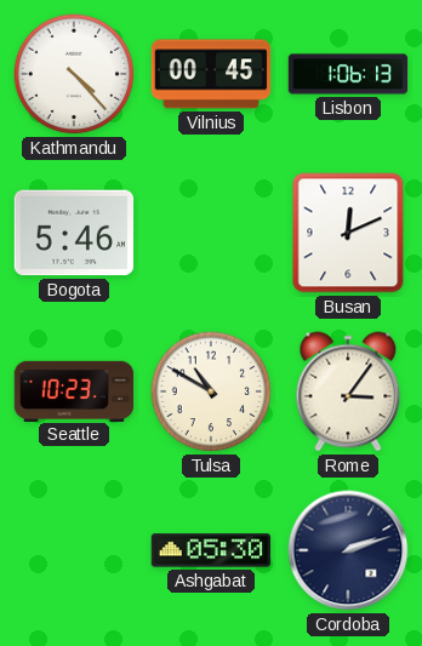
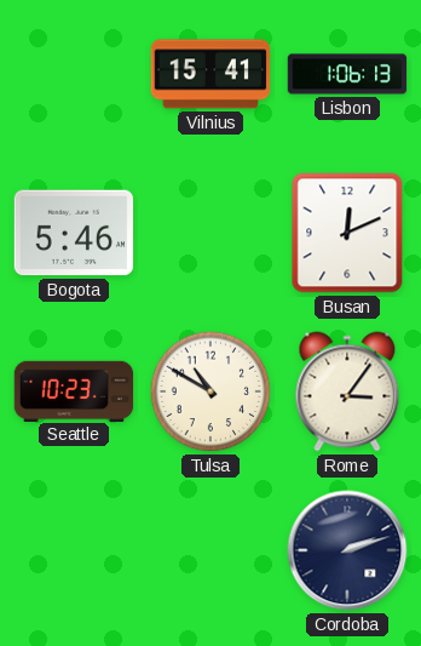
Kathmandu: 4:23 -> none
Vilnius: 00:45 -> 15:41
Ashgabat: 05:30 -> none
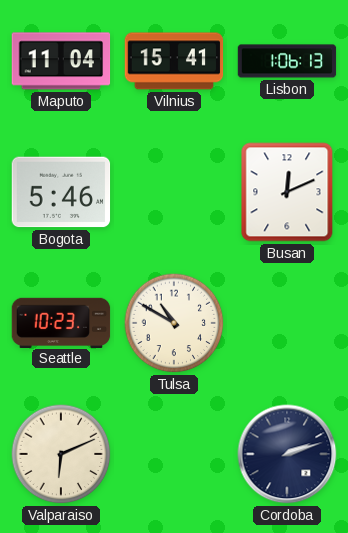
Maputo: none -> 11:04
Rome: 3:06 -> none
Valparaiso: none -> 6:11
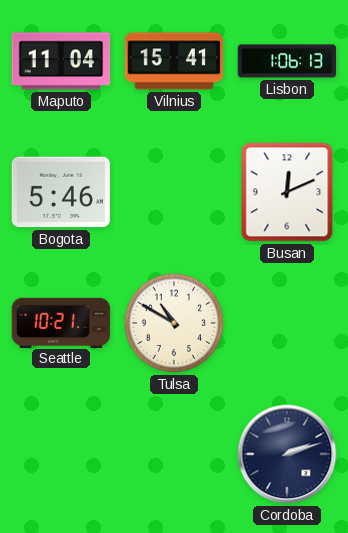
Seattle: 10:23 -> 10:21
Valparaiso: 6:11 -> none
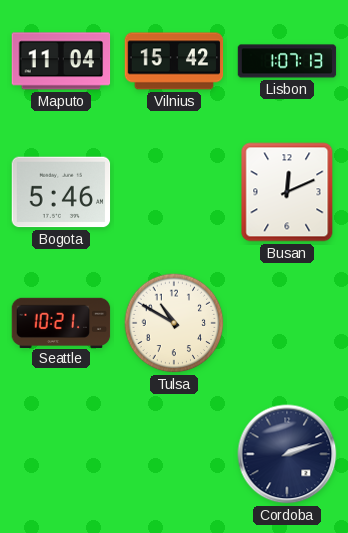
Vilnius: 15:41 -> 15:42
Lisbon: 1:06 -> 1:07
